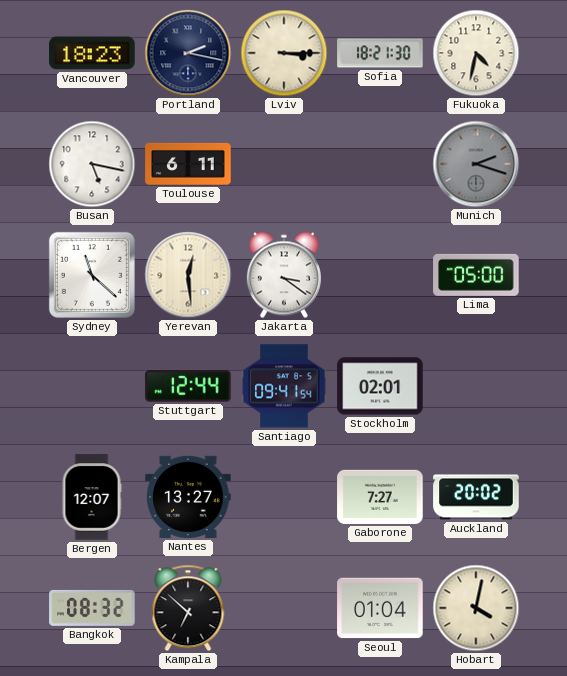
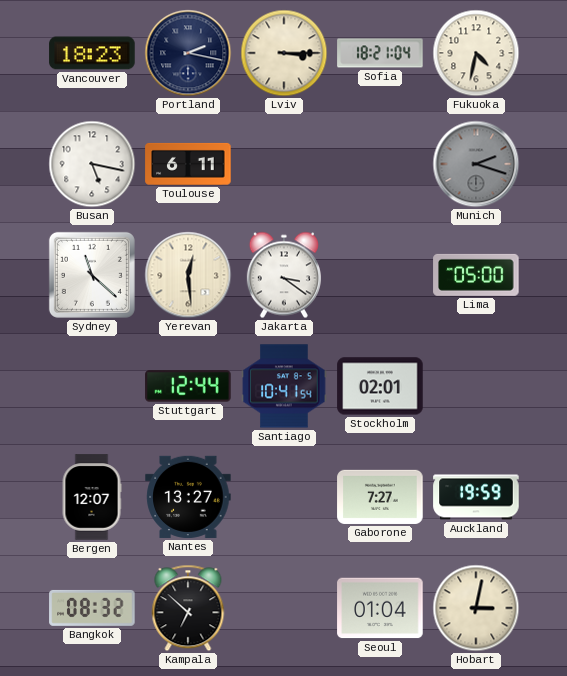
Sofia: 18:21:30 -> 18:21:04
Santiago: 09:41 -> 10:41
Auckland: 20:02 -> 19:59
Hobart: 4:02 -> 3:02
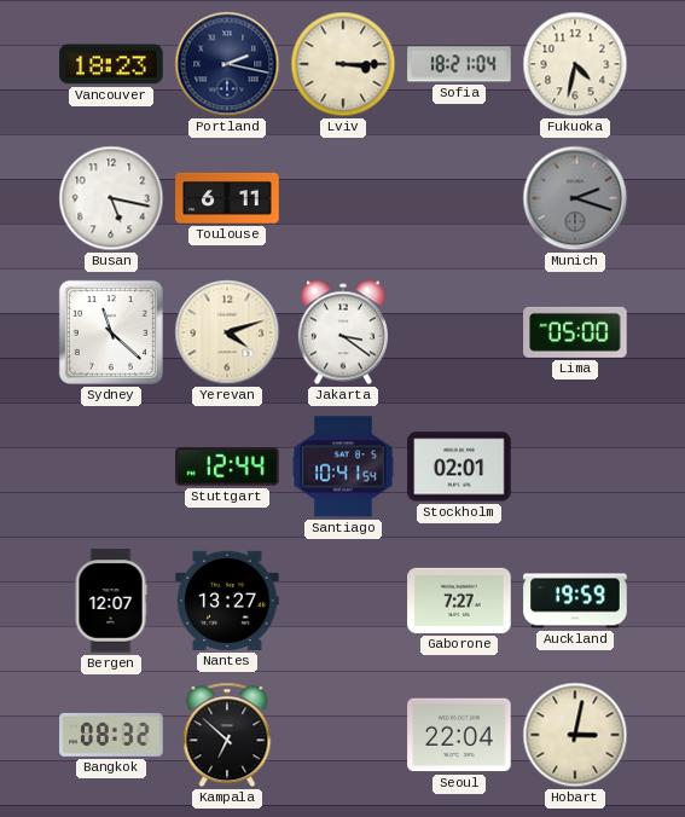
Yerevan: 12:29 -> 4:12
Seoul: 01:04 -> 22:04
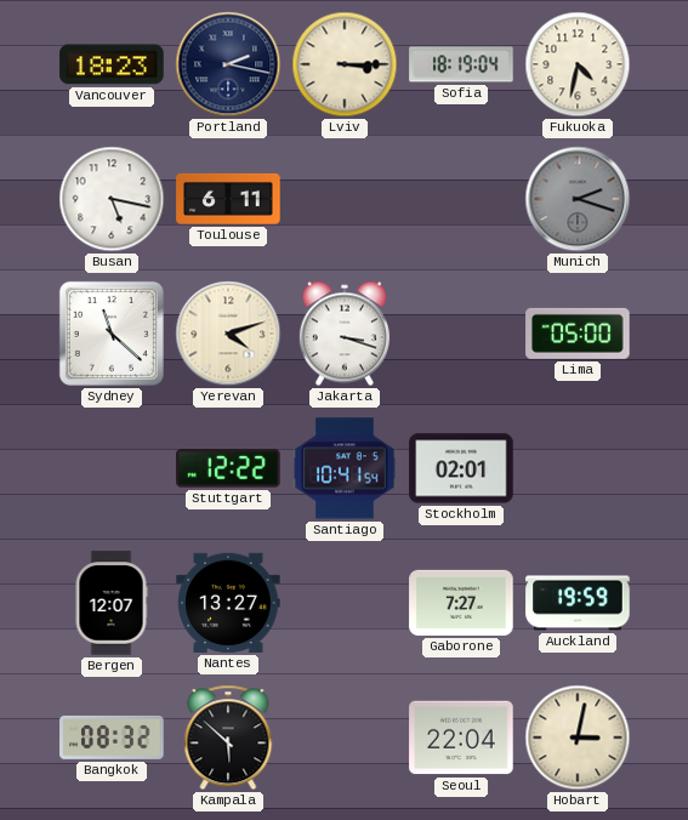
Sofia: 18:21 -> 18:19
Jakarta: 3:21 -> 3:18
Stuttgart: 12:44 -> 12:22
Kampala: 6:52 -> 5:52
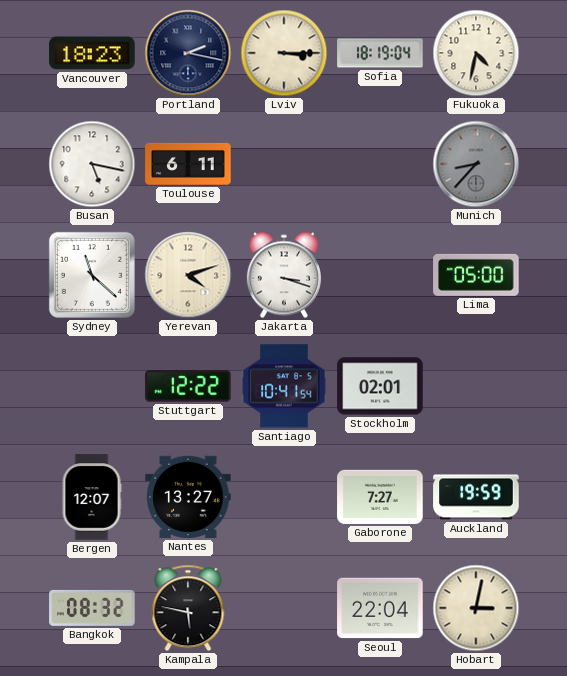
Munich: 2:18 -> 8:37
Kampala: 5:52 -> 5:47
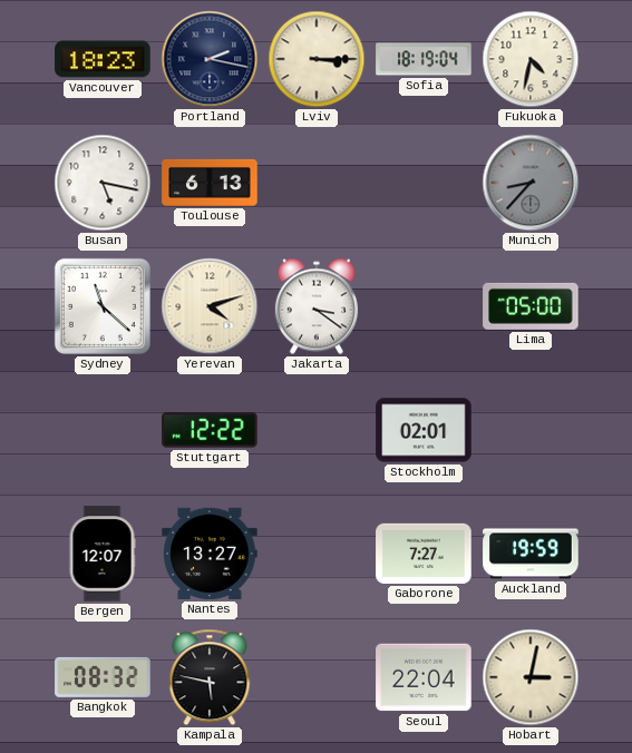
Toulouse: 6:11 -> 6:13
Jakarta: 3:18 -> 3:21
Santiago: 10:41 -> none
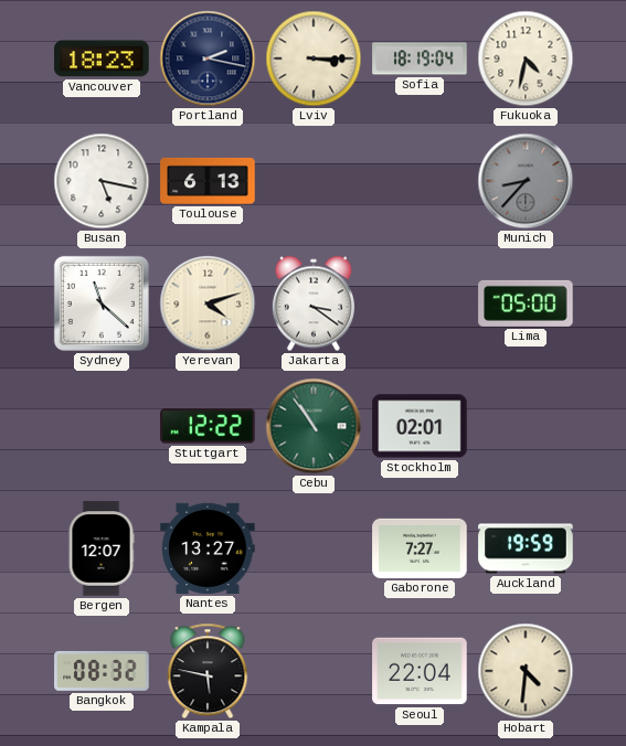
Cebu: none -> 10:54
Hobart: 3:02 -> 4:31
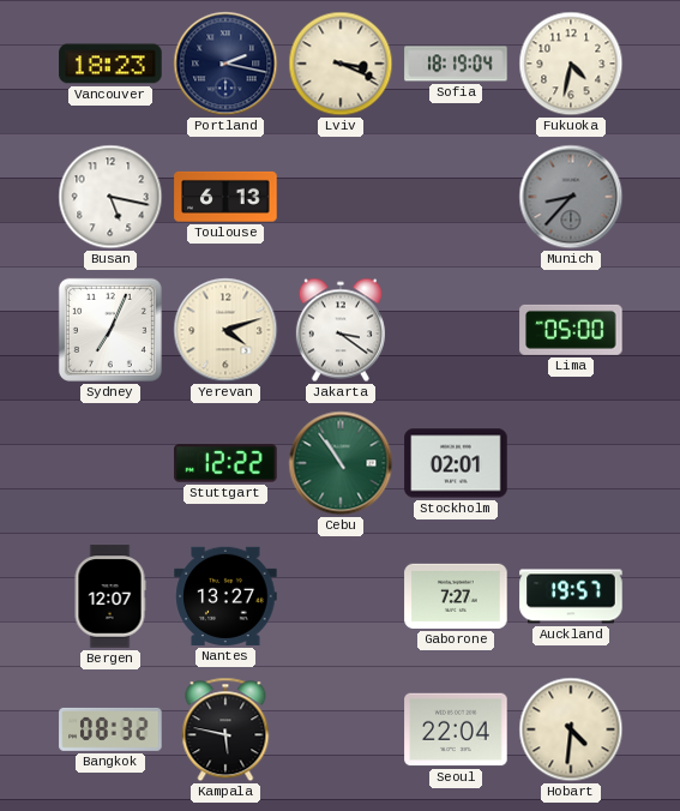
Lviv: 3:15 -> 3:19
Sydney: 11:22 -> 7:04
Auckland: 19:59 -> 19:57
